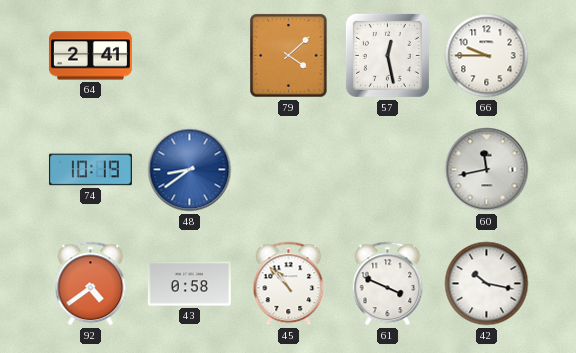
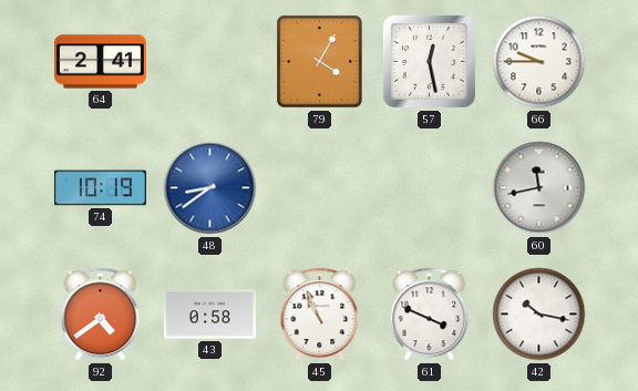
79: 4:08 -> 4:05
45: 10:53 -> 10:56
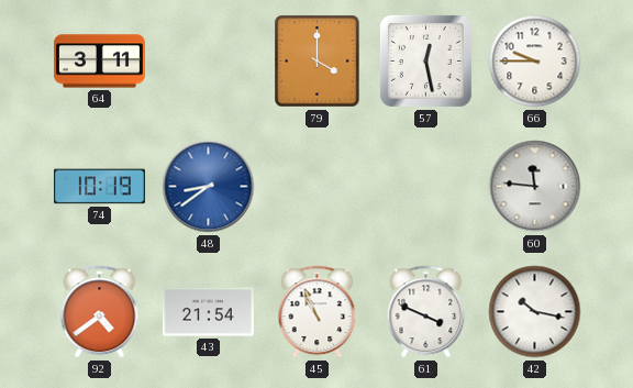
64: 2:41 -> 3:11
79: 4:05 -> 4:00
60: 11:43 -> 11:46
43: 0:58 -> 21:54
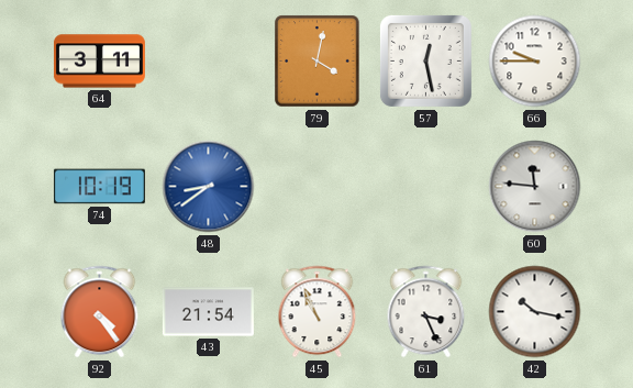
79: 4:00 -> 4:02
92: 4:39 -> 4:24
61: 3:49 -> 3:26
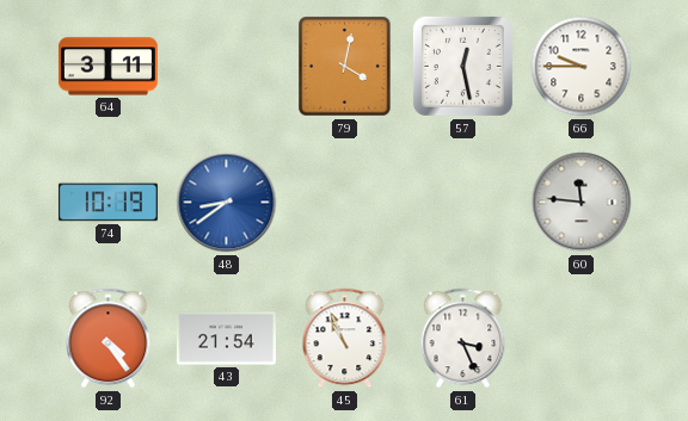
42: 10:17 -> none
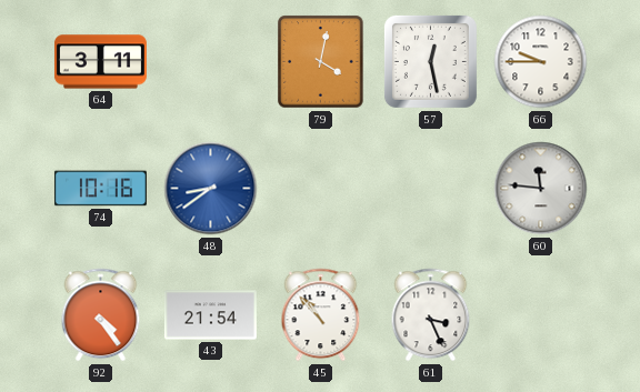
74: 10:19 -> 10:16
45: 10:56 -> 10:53
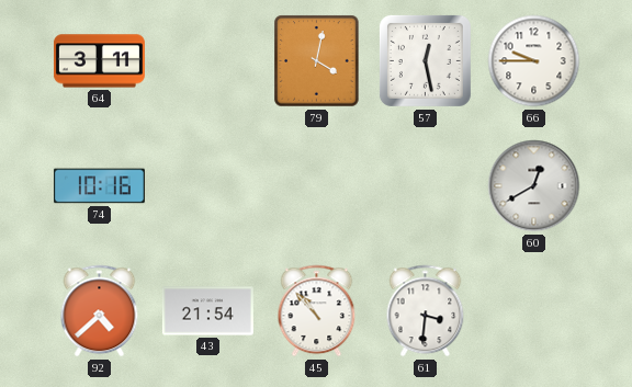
48: 8:39 -> none
60: 11:46 -> 12:40
92: 4:24 -> 4:38
61: 3:26 -> 3:31
